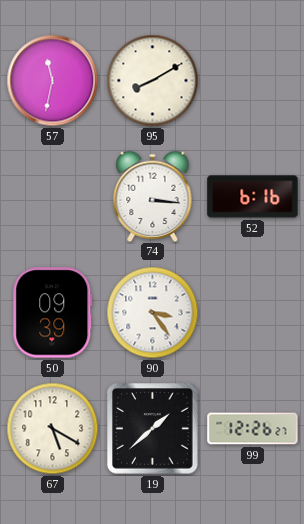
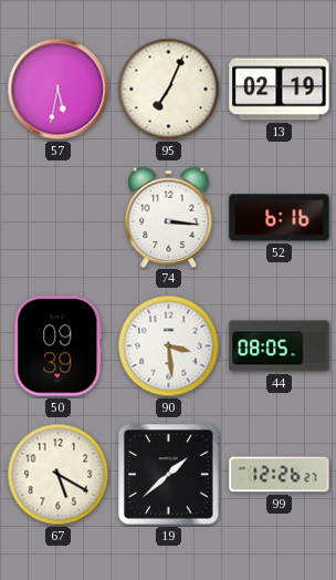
57: 11:32 -> 5:32
95: 8:10 -> 7:04
13: none -> 02:19
90: 3:24 -> 3:29
44: none -> 08:05
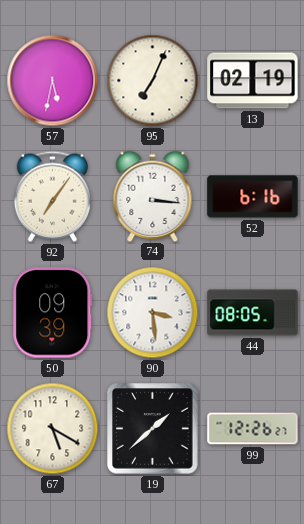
92: none -> 7:06
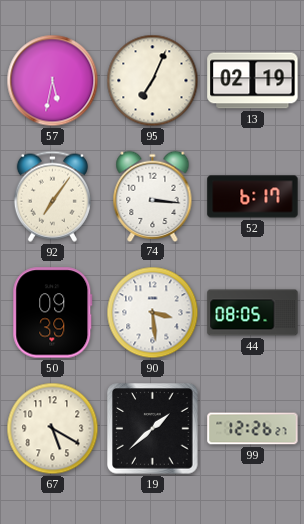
52: 6:16 -> 6:17
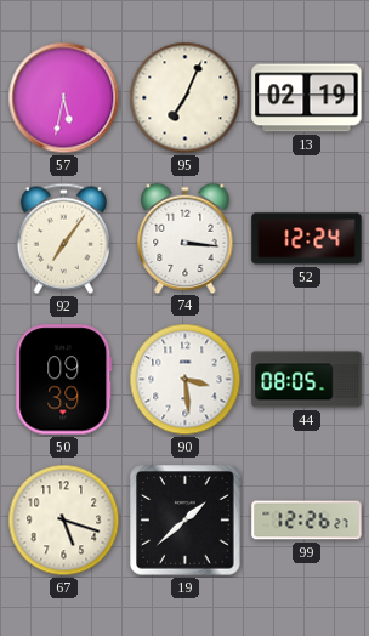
52: 6:17 -> 12:24
67: 5:20 -> 5:18
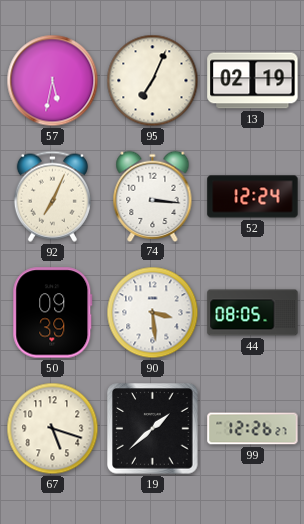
92: 7:06 -> 7:04
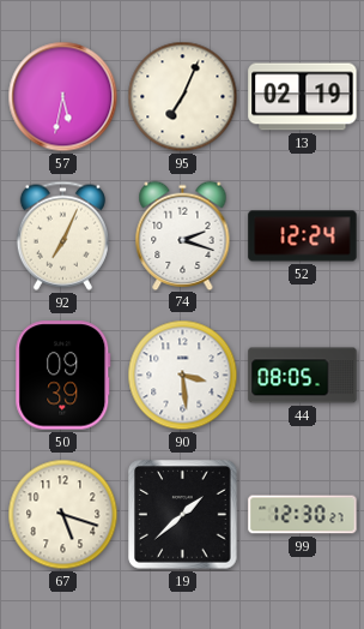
74: 3:16 -> 2:18
99: 12:26 -> 12:30
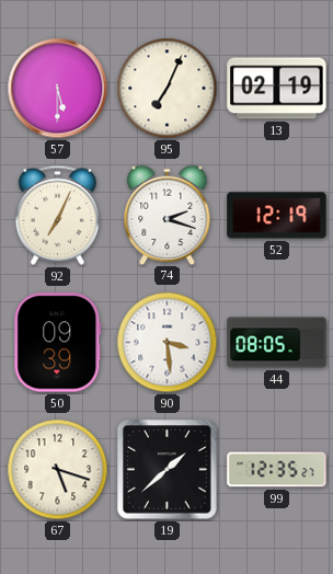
57: 5:32 -> 5:30
52: 12:24 -> 12:19
99: 12:30 -> 12:35
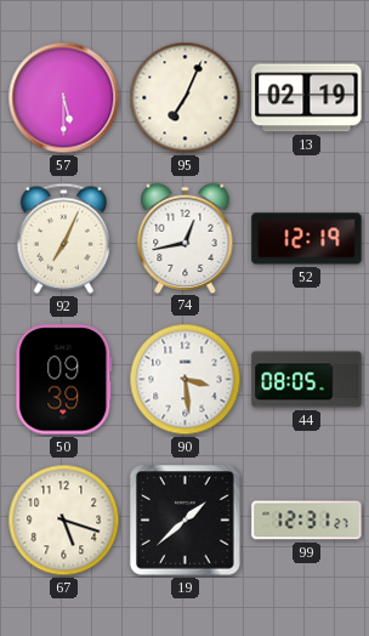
74: 2:18 -> 12:43
99: 12:35 -> 12:31
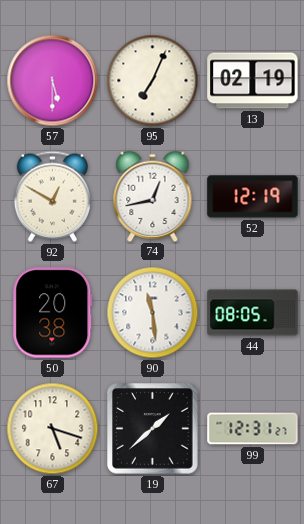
92: 7:04 -> 12:50
50: 09:39 -> 20:38
90: 3:29 -> 11:29
